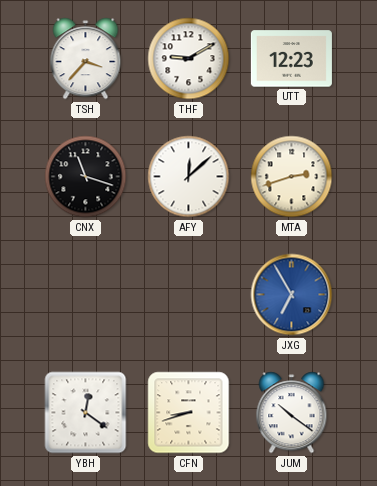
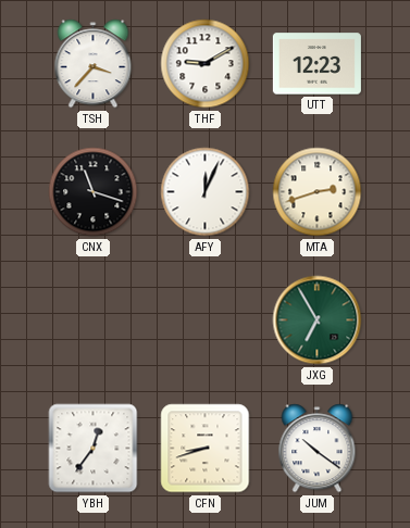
AFY: 12:08 -> 12:04
JXG dial: blue -> green
YBH: 12:21 -> 12:36
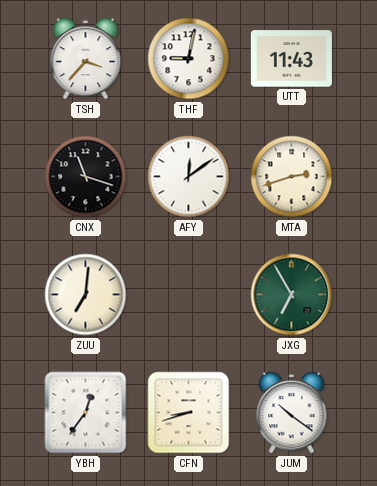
THF: 9:10 -> 9:02
UTT: 12:23 -> 11:43
AFY: 12:04 -> 12:09
ZUU: none -> 7:01
